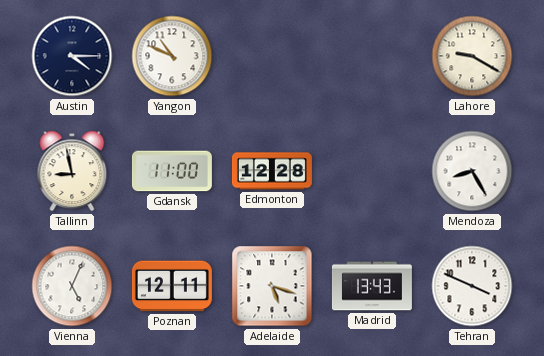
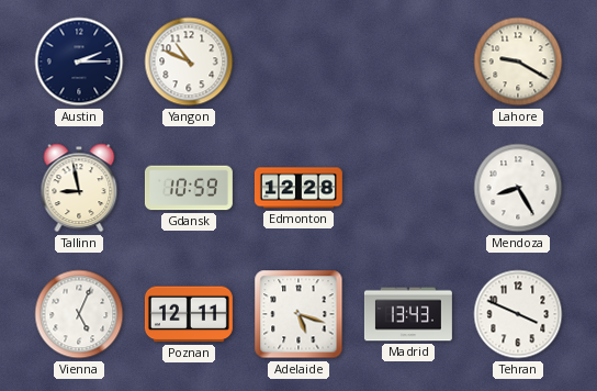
Austin: 4:15 -> 2:15
Gdansk: 11:00 -> 10:59
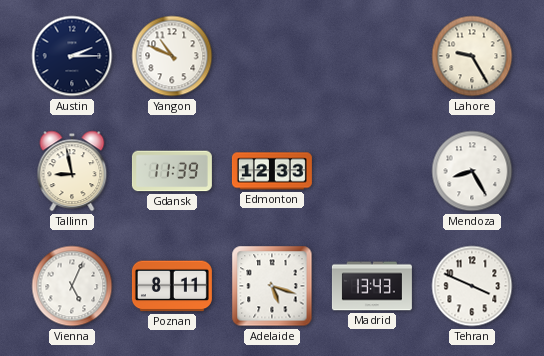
Lahore: 9:20 -> 9:25
Gdansk: 10:59 -> 11:39
Edmonton: 12:28 -> 12:33
Poznan: 12:11 -> 8:11
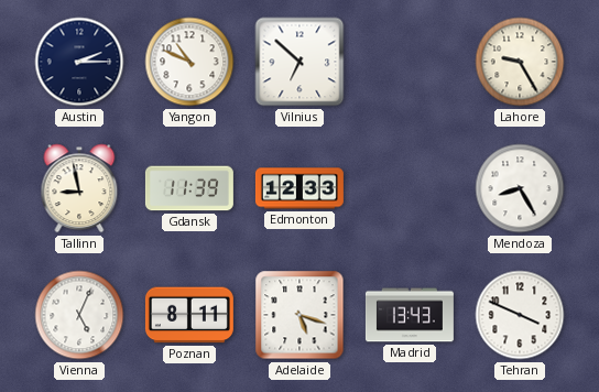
Vilnius: none -> 6:52
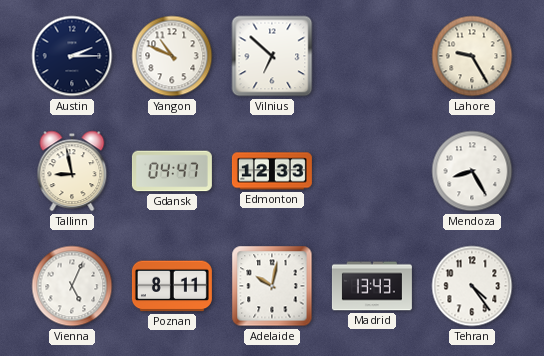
Gdansk: 11:39 -> 04:47
Adelaide: 5:18 -> 10:02
Tehran: 3:49 -> 4:24
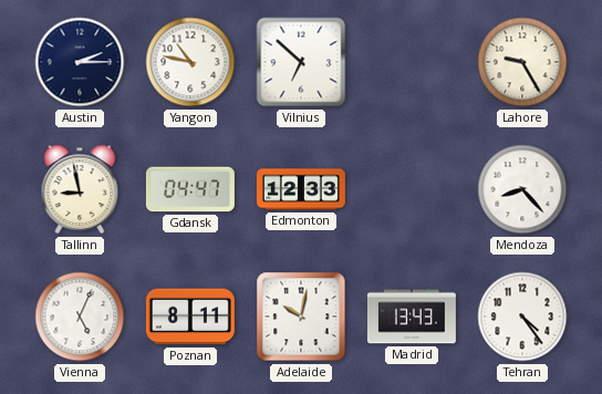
Yangon: 10:49 -> 10:47
Mendoza: 8:25 -> 8:23
